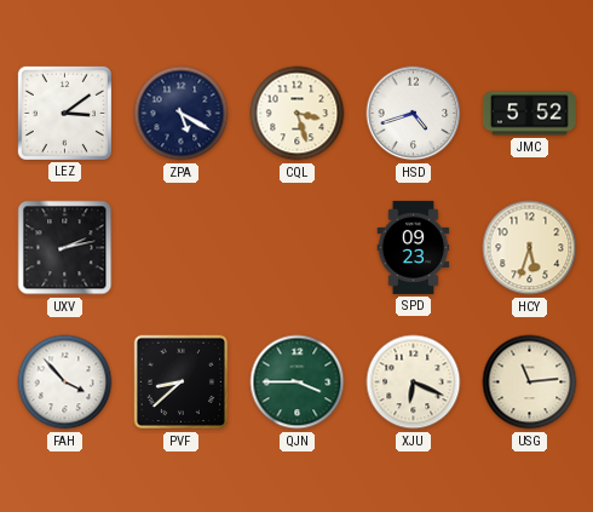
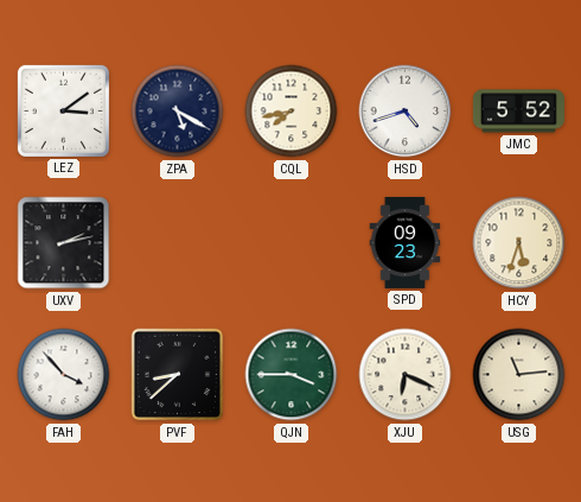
CQL: 3:27 -> 7:43
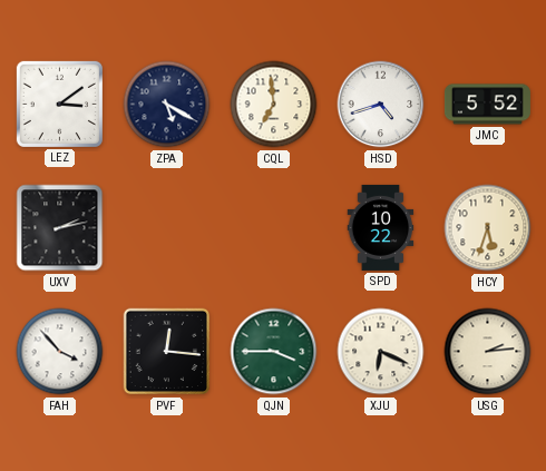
CQL: 7:43 -> 6:59
SPD: 09:23 -> 10:22
PVF: 8:38 -> 12:16
USG: 11:14 -> 2:14
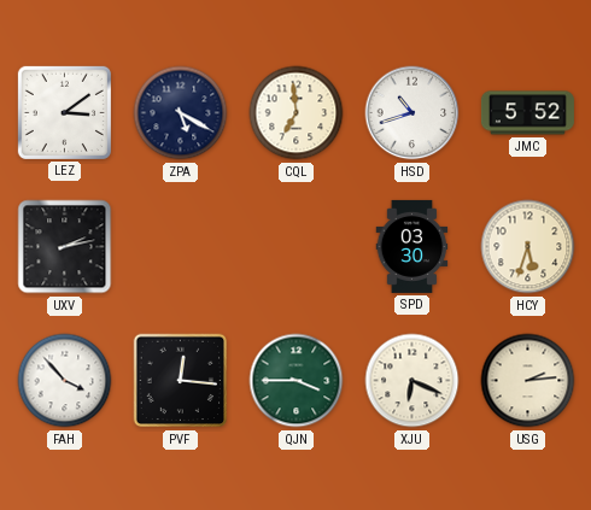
HSD: 4:42 -> 10:42
SPD: 10:22 -> 03:30
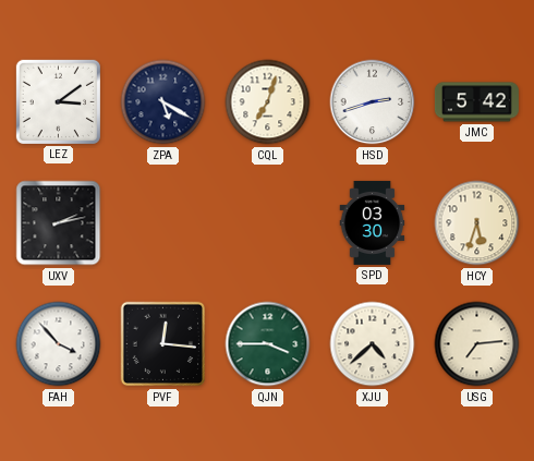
CQL: 6:59 -> 7:03
HSD: 10:42 -> 2:42
JMC: 5:52 -> 5:42
XJU: 6:19 -> 4:38
USG: 2:14 -> 7:14
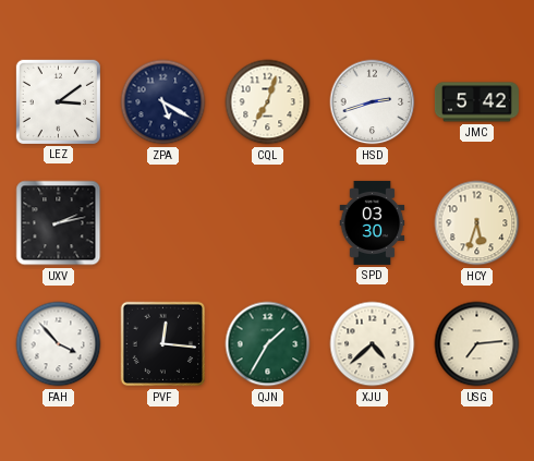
QJN: 3:45 -> 1:35
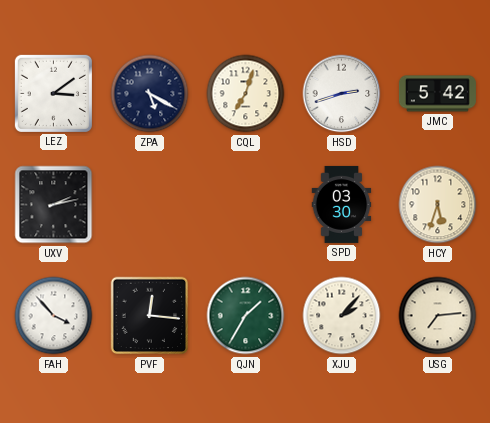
XJU: 4:38 -> 2:07
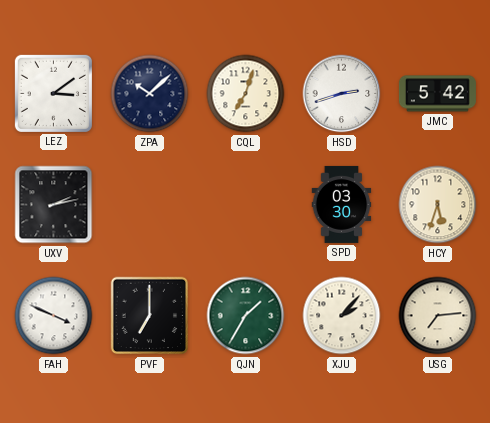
ZPA: 5:20 -> 10:08
FAH: 3:53 -> 3:49
PVF: 12:16 -> 7:00
